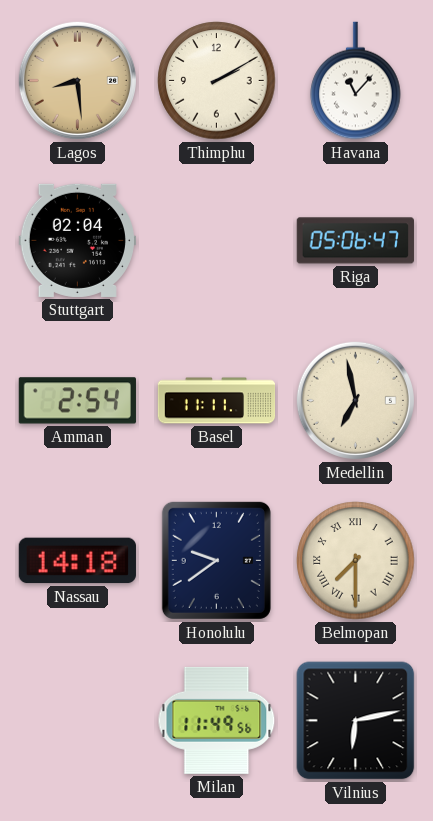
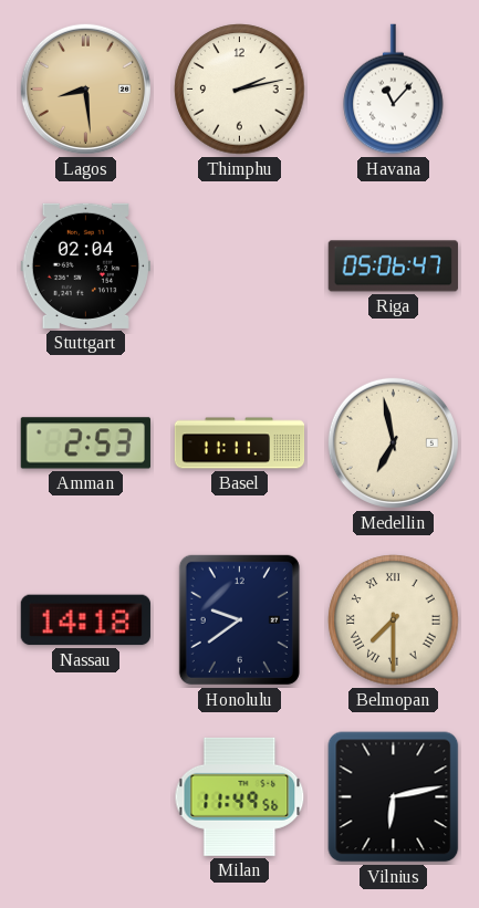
Thimphu: 2:10 -> 2:13
Amman: 2:54 -> 2:53
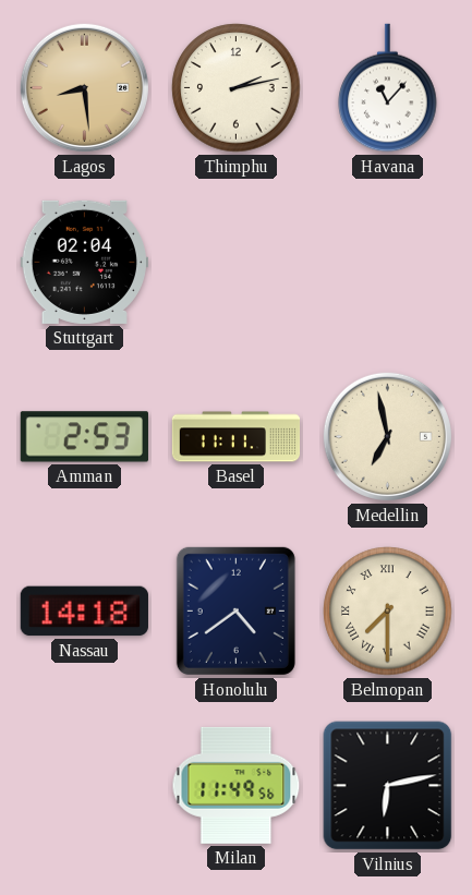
Riga: 05:06 -> none
Honolulu: 9:39 -> 4:39
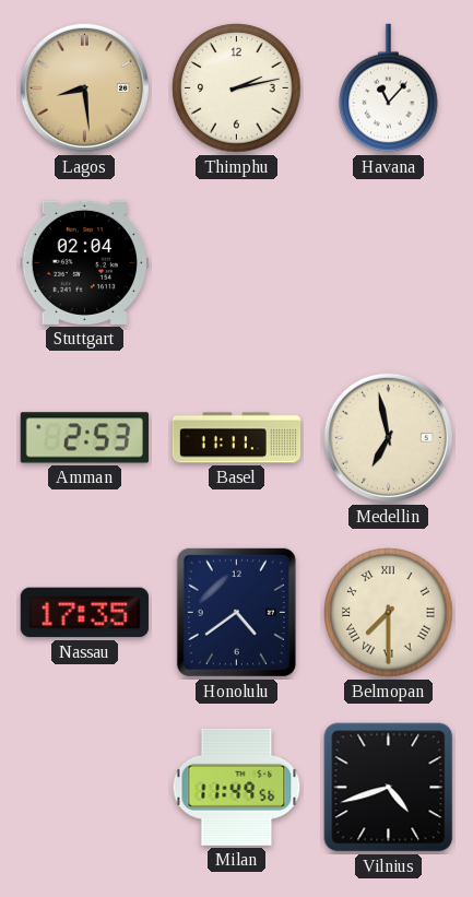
Nassau: 14:18 -> 17:35
Vilnius: 6:13 -> 4:42
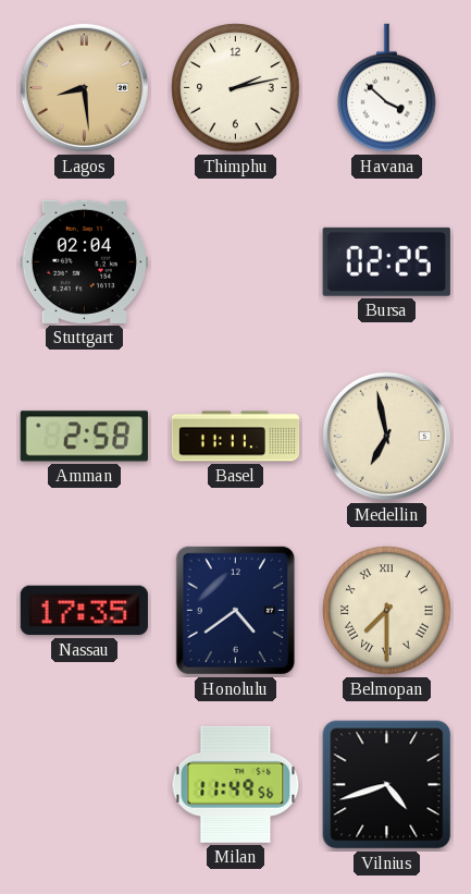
Havana: 11:07 -> 3:52
Bursa: none -> 02:25
Amman: 2:53 -> 2:58
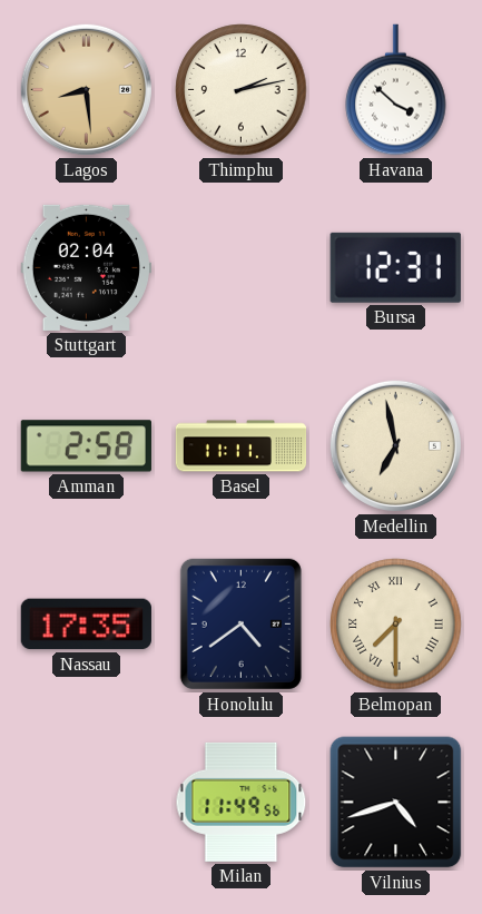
Bursa: 02:25 -> 12:31
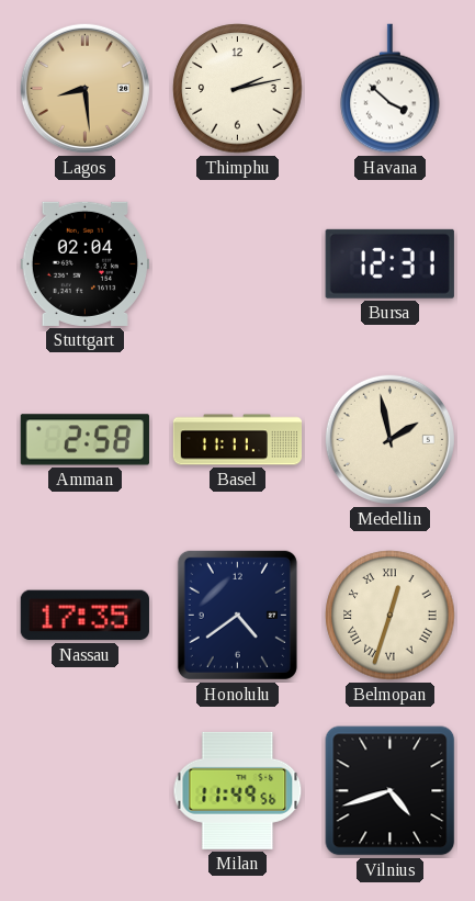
Medellin: 6:58 -> 1:58
Belmopan: 7:30 -> 12:33
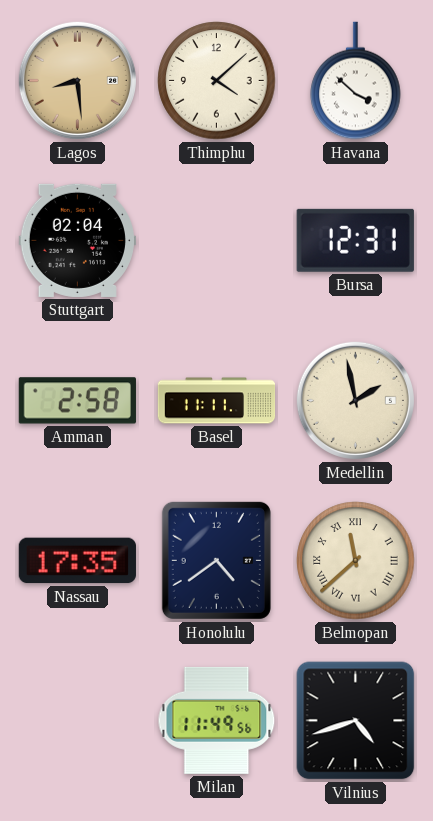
Thimphu: 2:13 -> 4:08
Belmopan: 12:33 -> 11:38
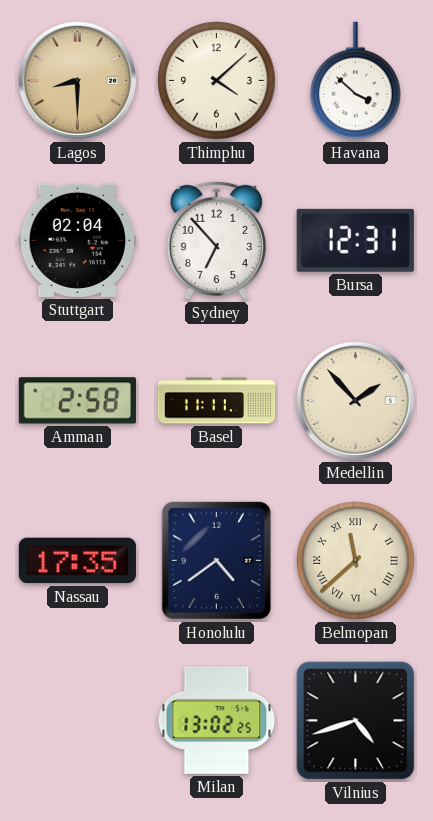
Lagos: 8:29 -> 8:30
Sydney: none -> 6:53
Medellin: 1:58 -> 1:53
Milan: 11:49 -> 13:02
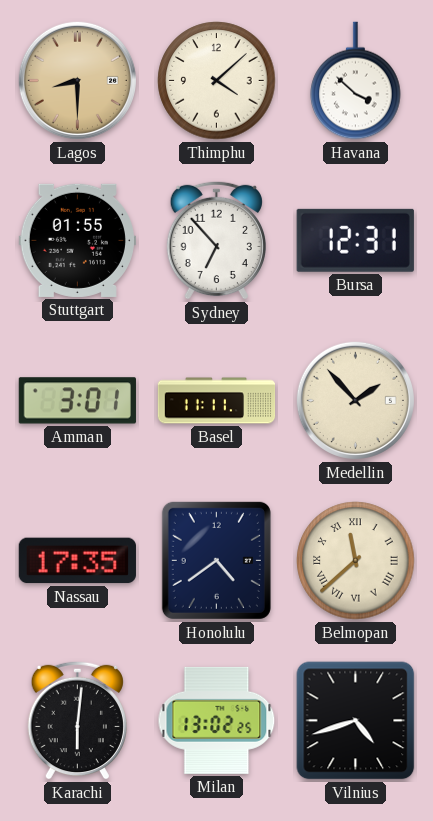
Stuttgart: 02:04 -> 01:55
Amman: 2:58 -> 3:01
Karachi: none -> 6:01
